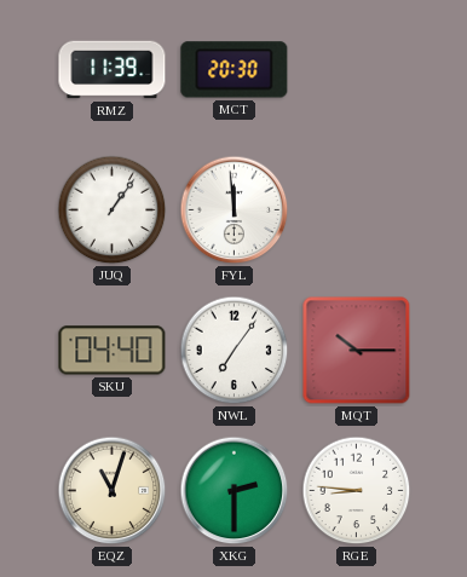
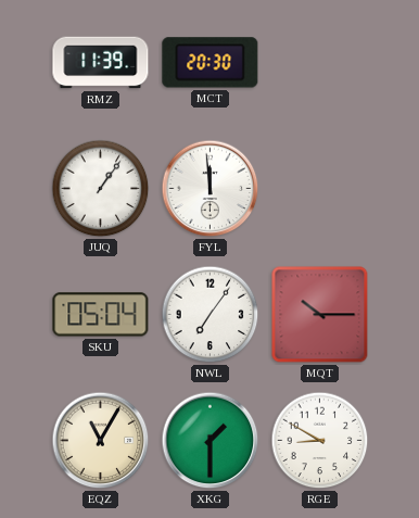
SKU: 04:40 -> 05:04
EQZ: 11:03 -> 11:05
XKG: 2:30 -> 1:30
RGE: 8:46 -> 8:50
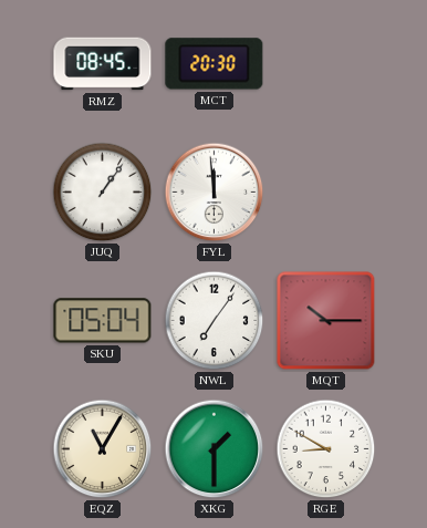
RMZ: 11:39 -> 08:45
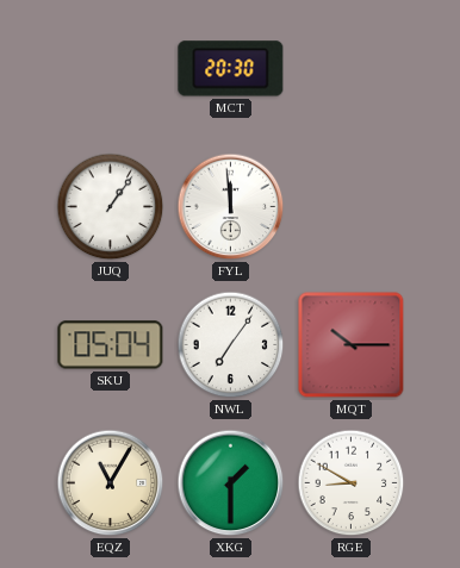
RMZ: 08:45 -> none
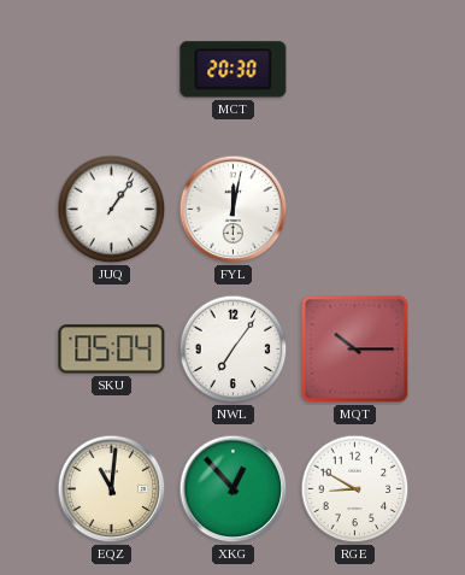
FYL: 11:59 -> 12:02
EQZ: 11:05 -> 11:01
XKG: 1:30 -> 12:53
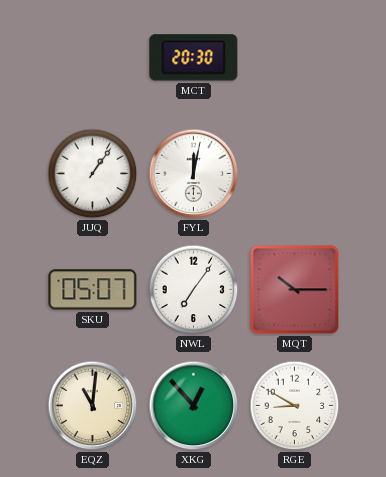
SKU: 05:04 -> 05:07
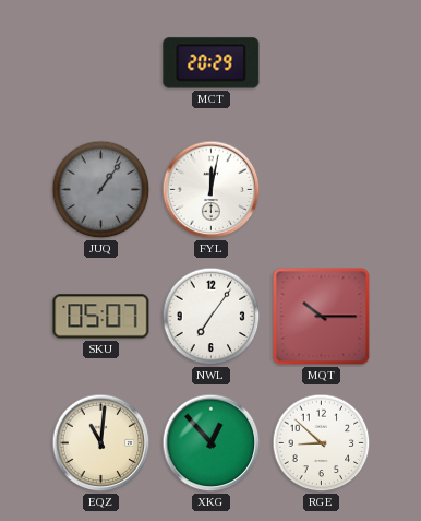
MCT: 20:30 -> 20:29
JUQ dial: white -> grey
RGE: 8:50 -> 8:52
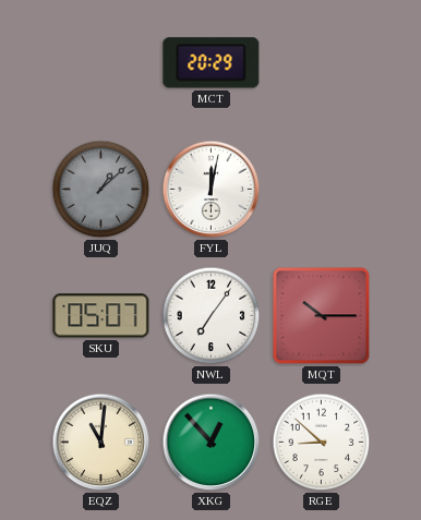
JUQ: 1:06 -> 1:08
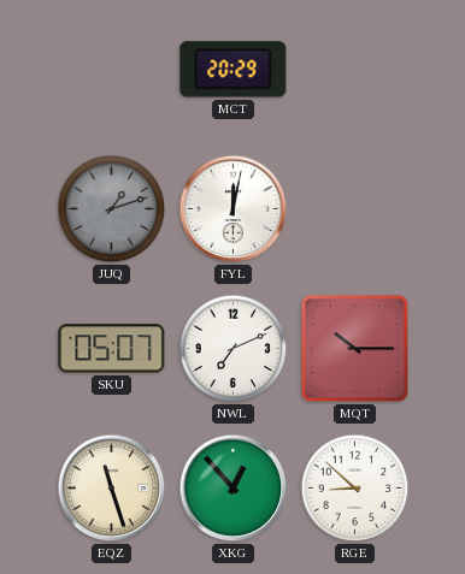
JUQ: 1:08 -> 1:12
NWL: 7:06 -> 7:11
EQZ: 11:01 -> 11:27
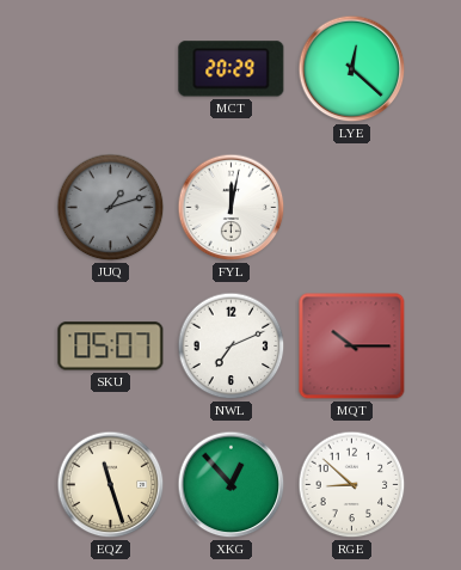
LYE: none -> 12:22
